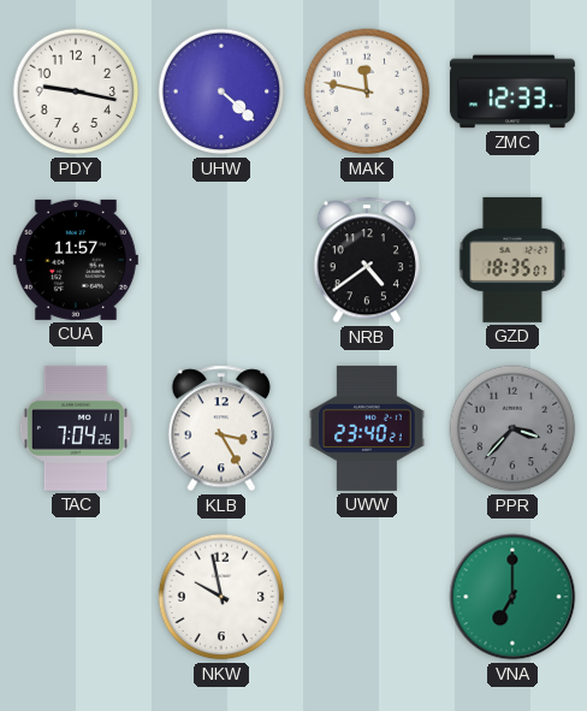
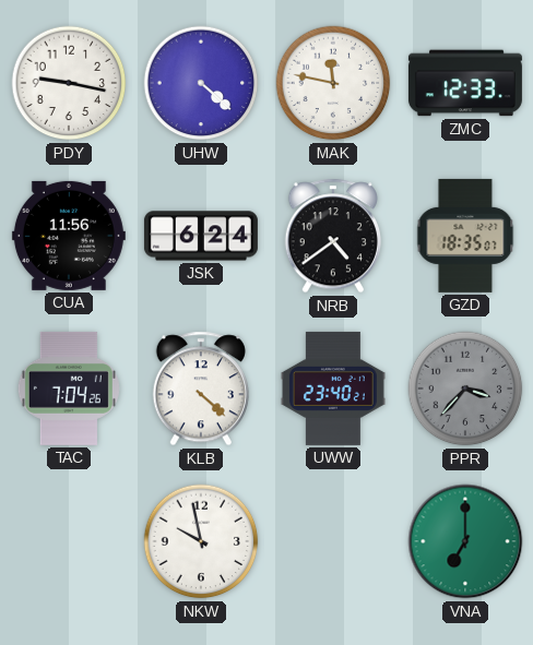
CUA: 11:57 -> 11:56
JSK: none -> 6:24
KLB: 3:25 -> 4:22
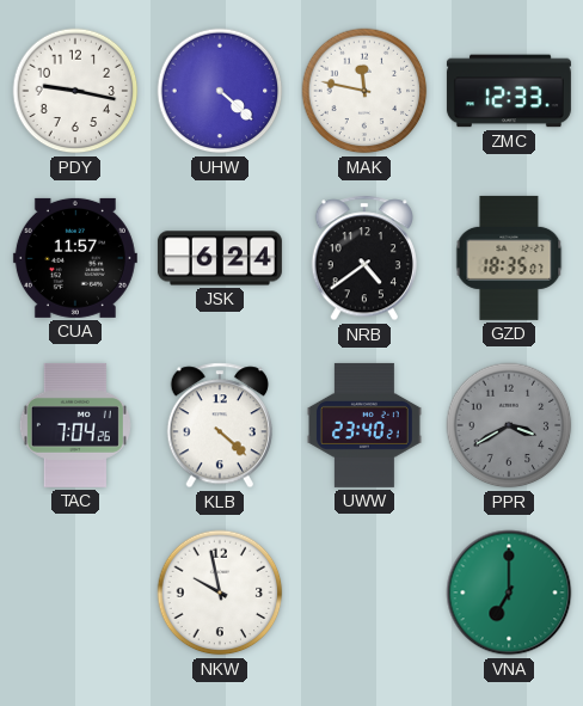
CUA: 11:56 -> 11:57
PPR: 3:37 -> 3:40
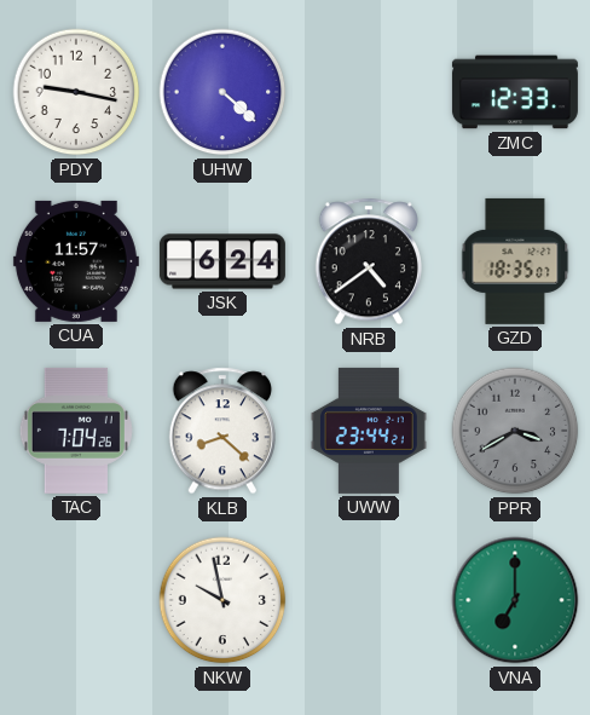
MAK: 11:47 -> none
KLB: 4:22 -> 8:22
UWW: 23:40 -> 23:44
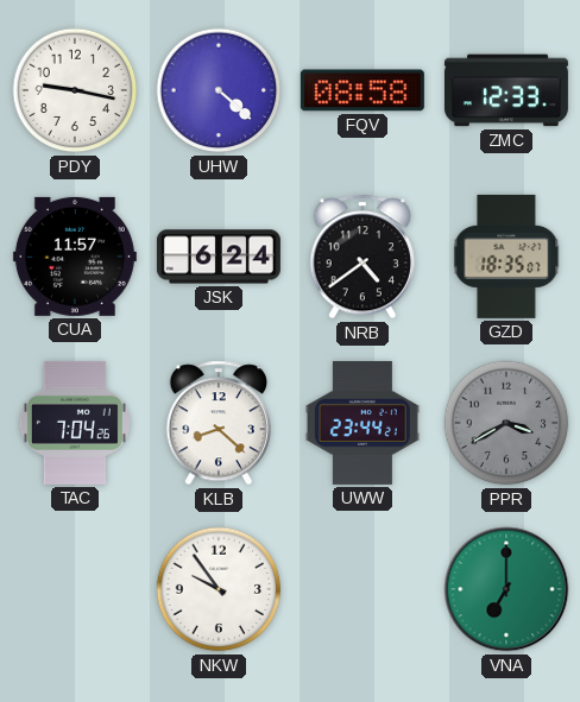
FQV: none -> 08:58
NKW: 9:58 -> 9:54
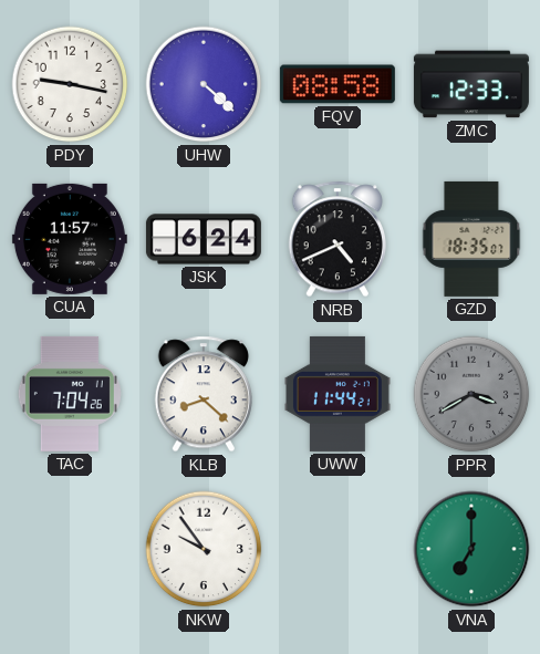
NRB: 4:39 -> 4:41
UWW: 23:44 -> 11:44
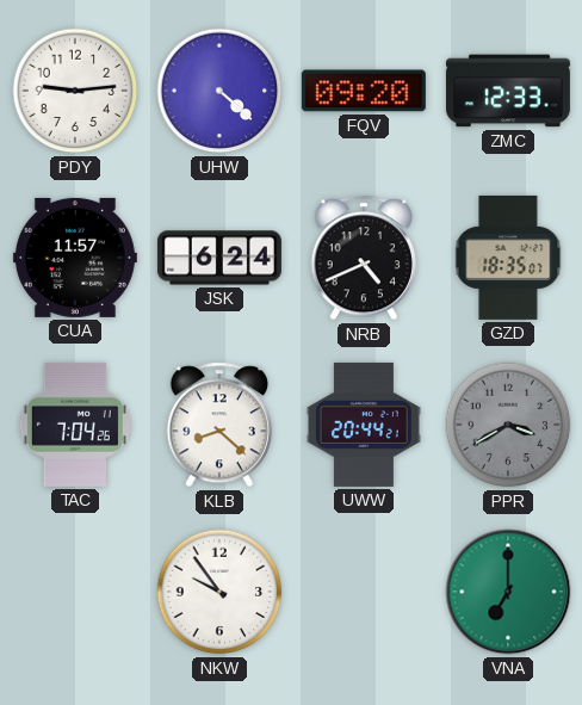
PDY: 9:17 -> 9:14
FQV: 08:58 -> 09:20
UWW: 11:44 -> 20:44
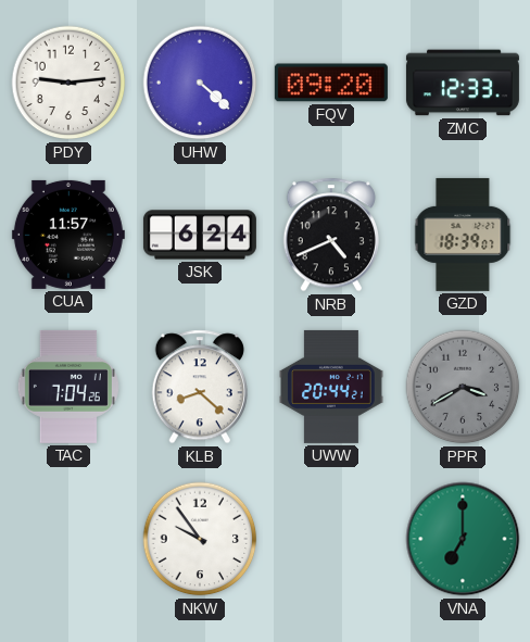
GZD: 18:35 -> 18:39
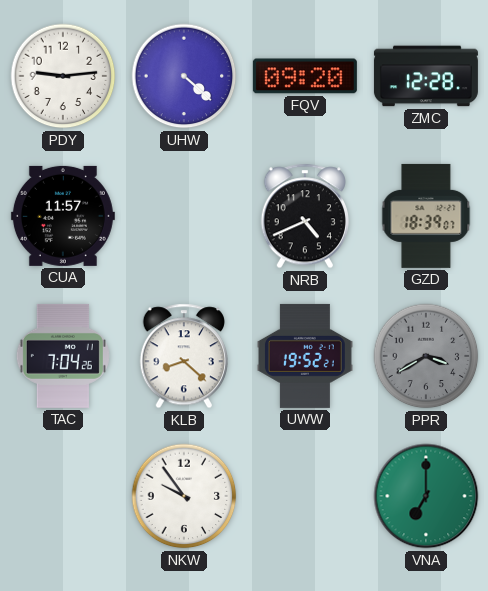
ZMC: 12:33 -> 12:28
JSK: 6:24 -> none
UWW: 20:44 -> 19:52
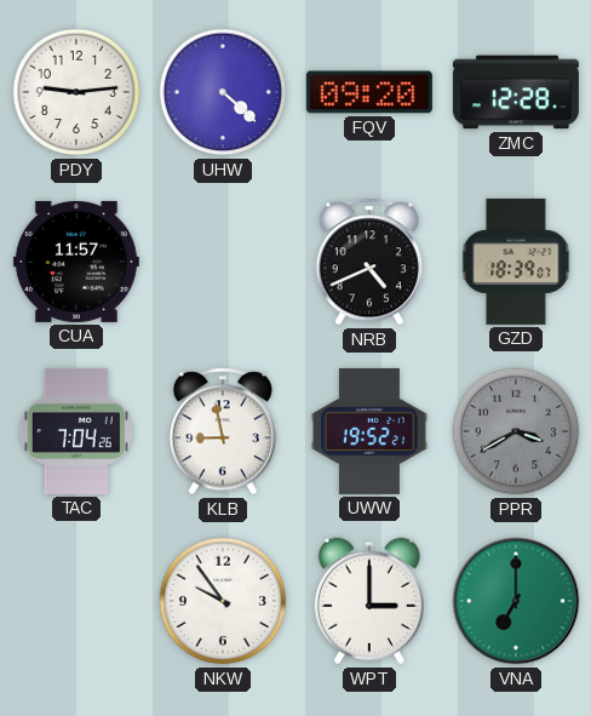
KLB: 8:22 -> 8:58
WPT: none -> 3:00
